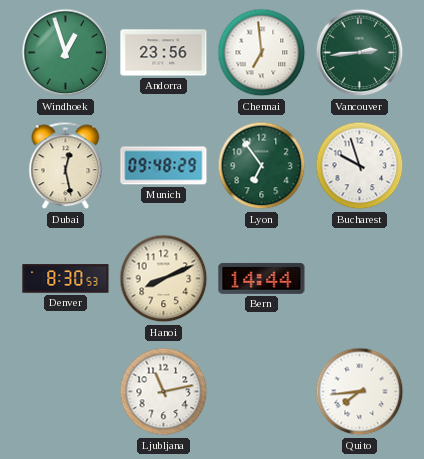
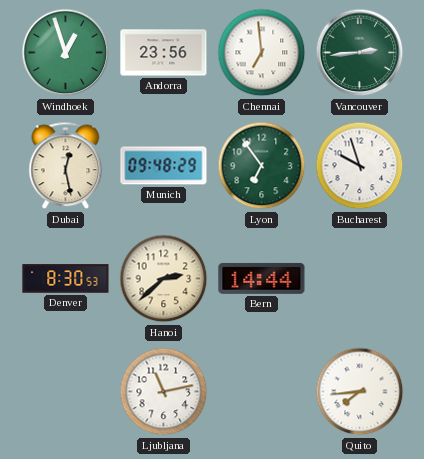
Hanoi: 8:11 -> 2:38
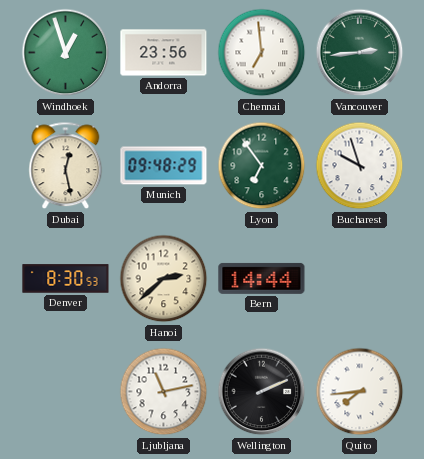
Wellington: none -> 2:11
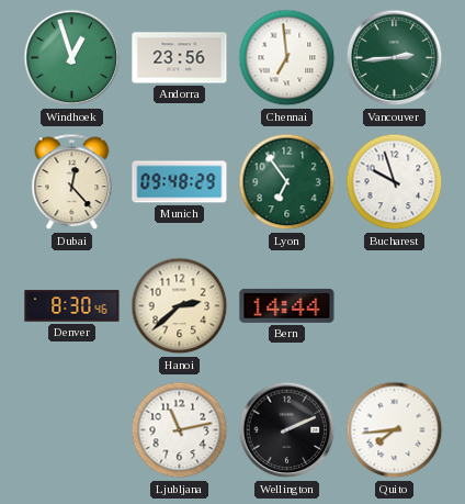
Dubai: 12:28 -> 12:23
Denver: 8:30:53 -> 8:30:46
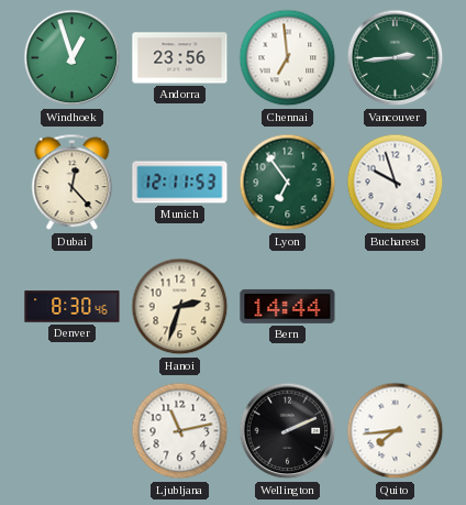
Munich: 09:48 -> 12:11
Hanoi: 2:38 -> 2:33
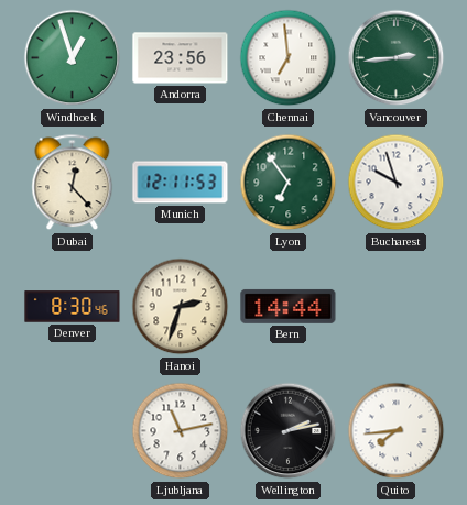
Wellington: 2:11 -> 2:13
